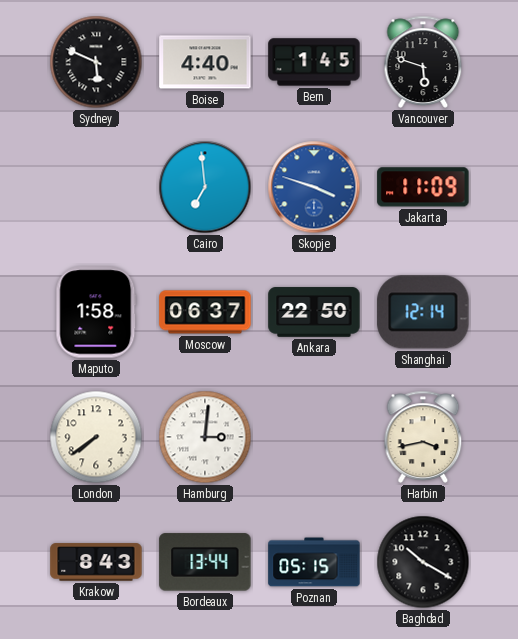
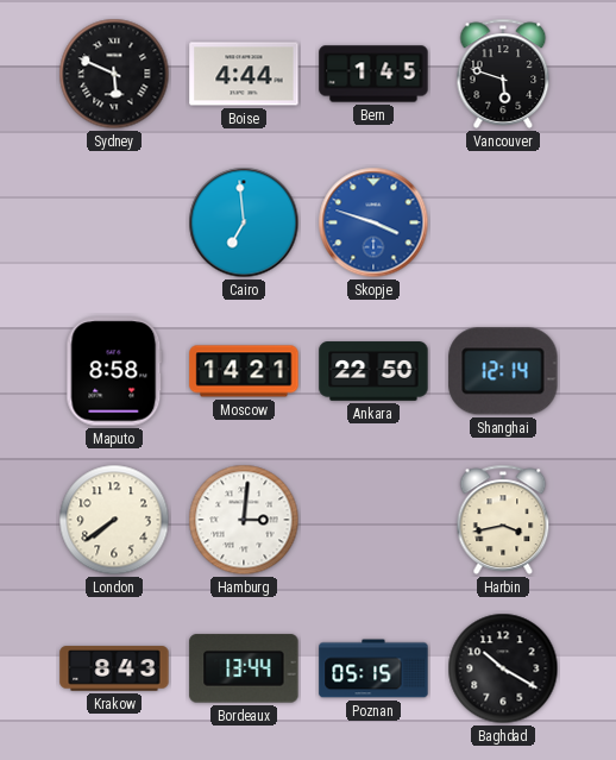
Boise: 4:40 -> 4:44
Jakarta: 11:09 -> none
Maputo: 1:58 -> 8:58
Moscow: 06:37 -> 14:21
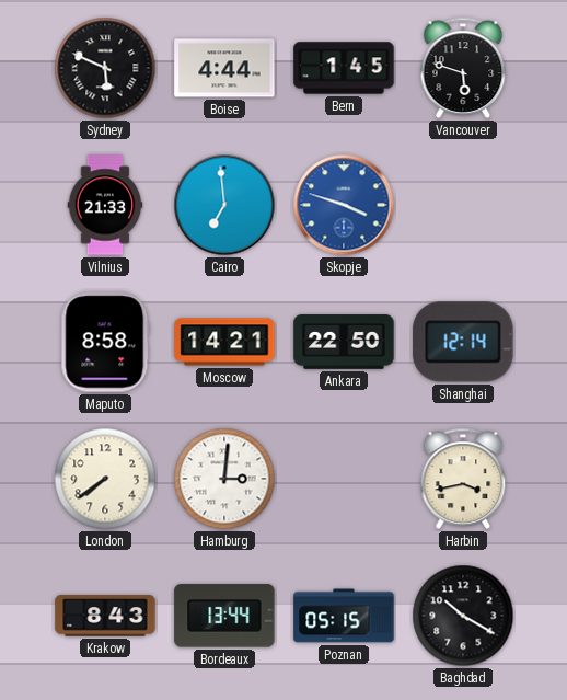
Vilnius: none -> 21:33
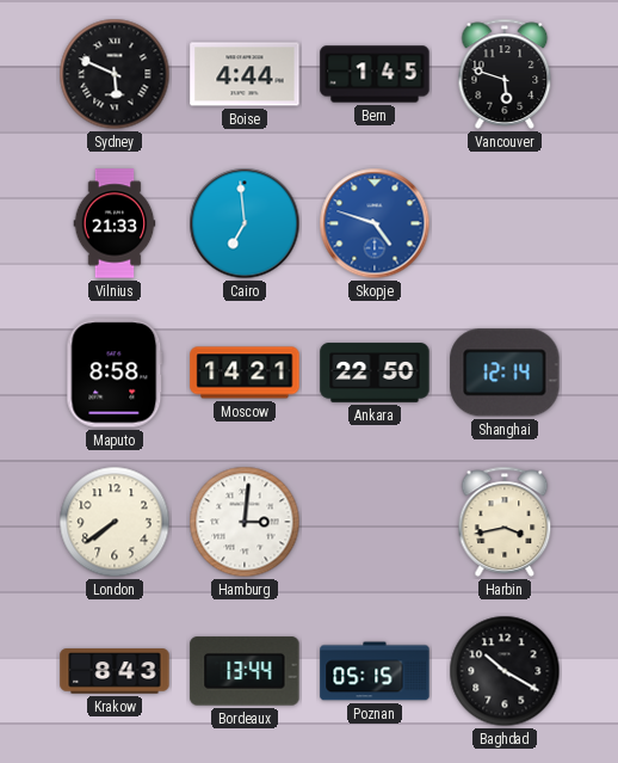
Skopje: 3:48 -> 4:48
